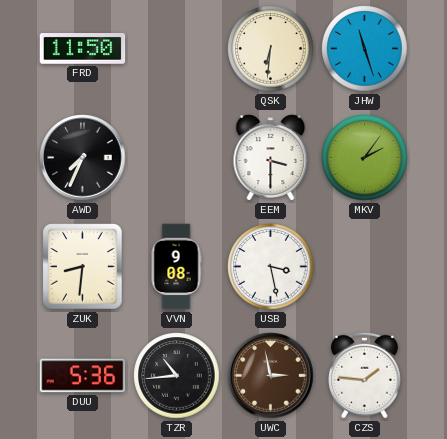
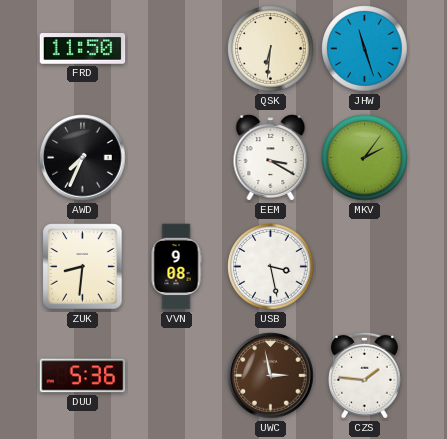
EEM: 3:30 -> 3:20
TZR: 10:44 -> none
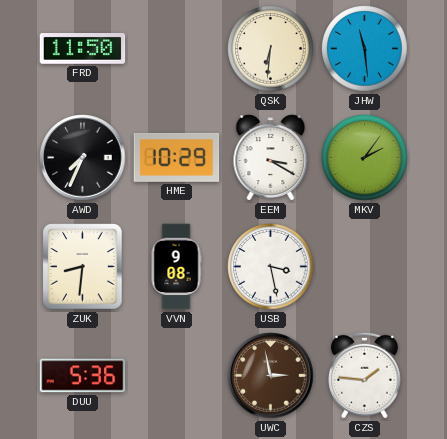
JHW: 11:27 -> 11:29
HME: none -> 10:29
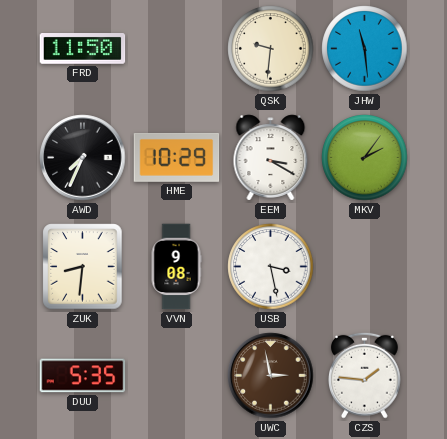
QSK: 6:31 -> 9:31
DUU: 5:36 -> 5:35
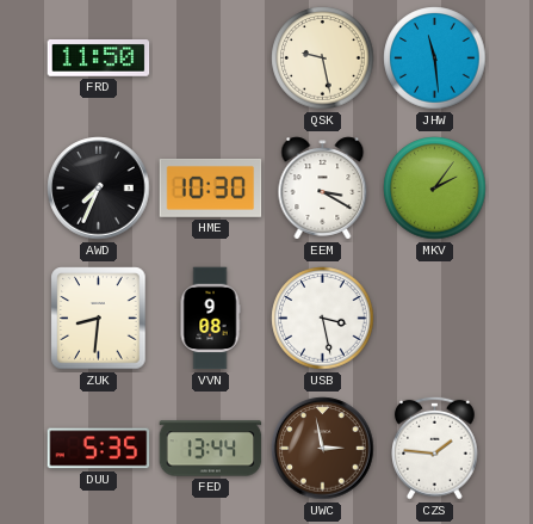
QSK: 9:31 -> 9:28
HME: 10:29 -> 10:30
FED: none -> 13:44
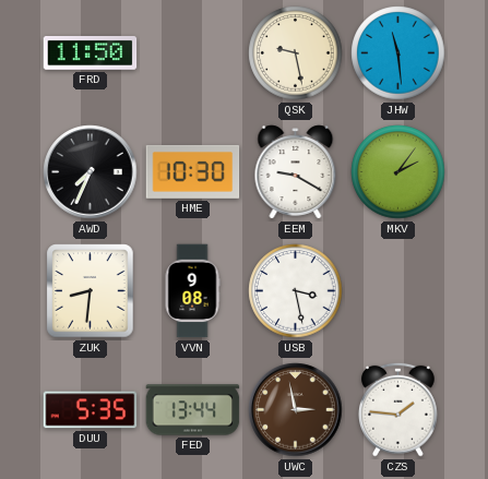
EEM: 3:20 -> 9:20
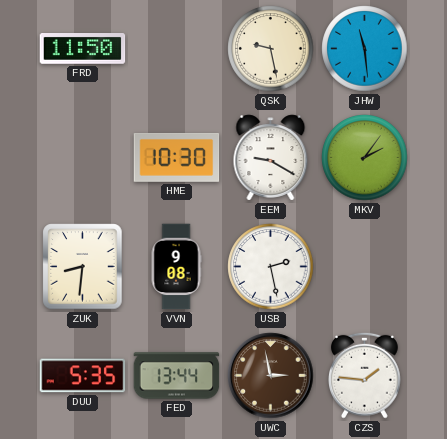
AWD: 7:34 -> none
USB: 3:28 -> 2:28
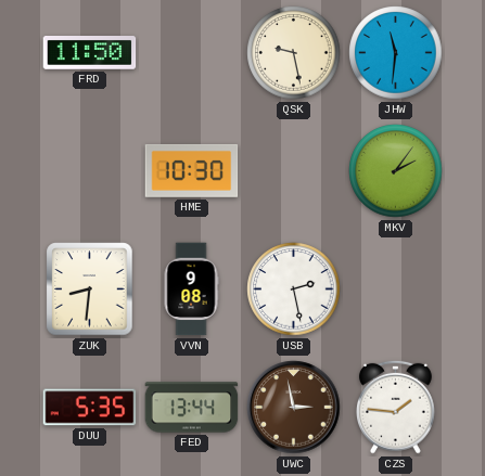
JHW: 11:29 -> 11:31
EEM: 9:20 -> none
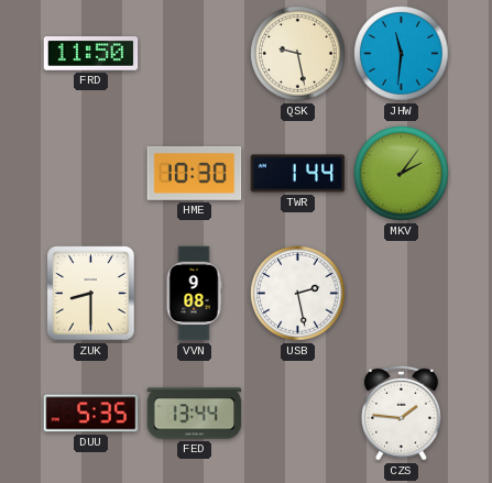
TWR: none -> 1:44
ZUK: 8:31 -> 8:30
UWC: 2:58 -> none
